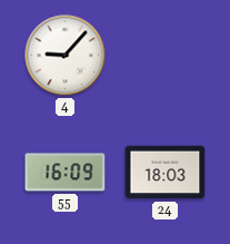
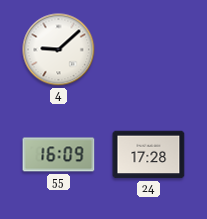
4: 9:07 -> 9:08
24: 18:03 -> 17:28
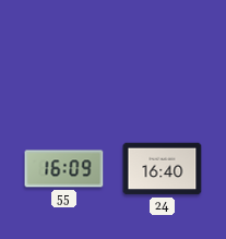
4: 9:08 -> none
24: 17:28 -> 16:40
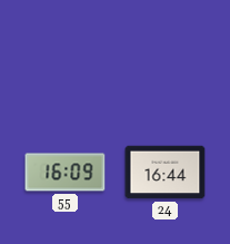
24: 16:40 -> 16:44
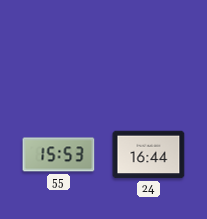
55: 16:09 -> 15:53
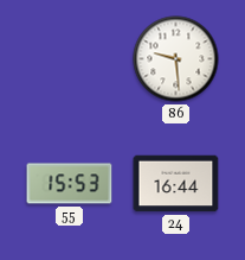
86: none -> 9:29
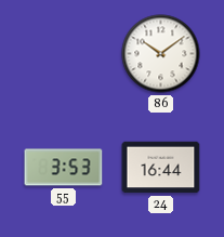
86: 9:29 -> 10:09
55: 15:53 -> 3:53
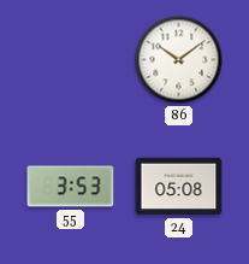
24: 16:44 -> 05:08
